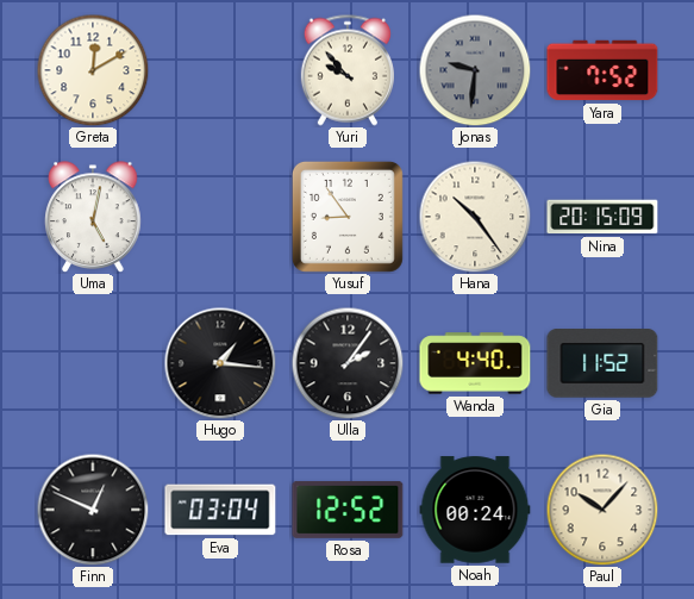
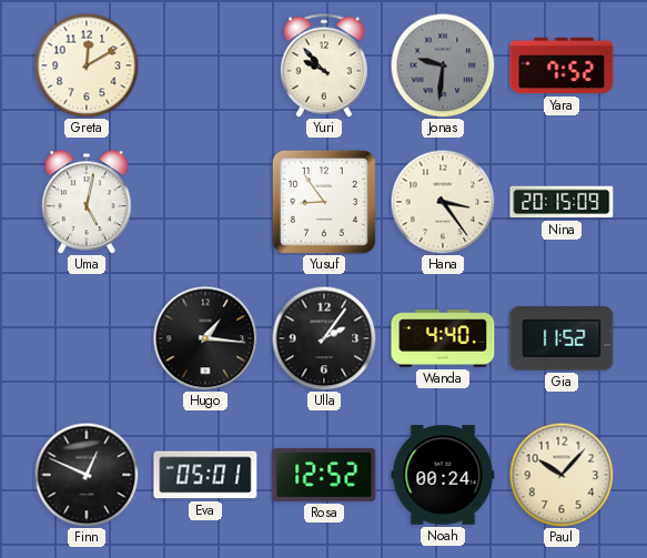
Hana: 10:24 -> 3:24
Eva: 03:04 -> 05:01
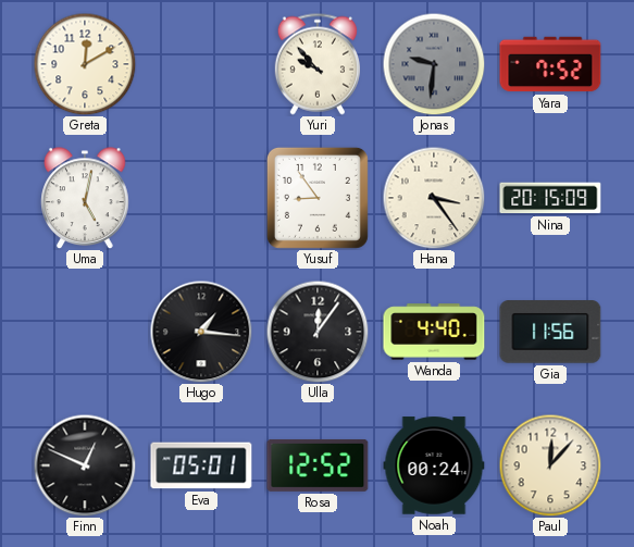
Ulla: 2:06 -> 12:06
Gia: 11:52 -> 11:56
Paul: 10:07 -> 12:07
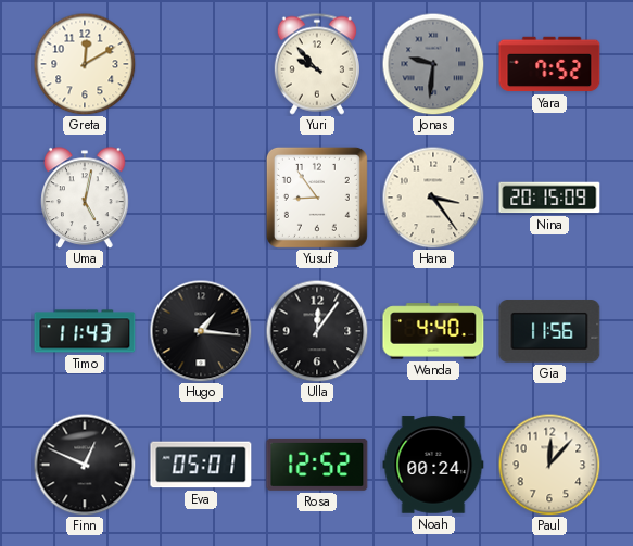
Timo: none -> 11:43
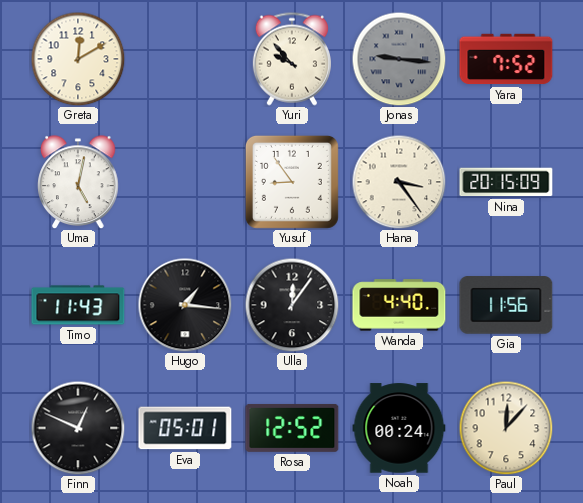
Jonas: 9:31 -> 9:16
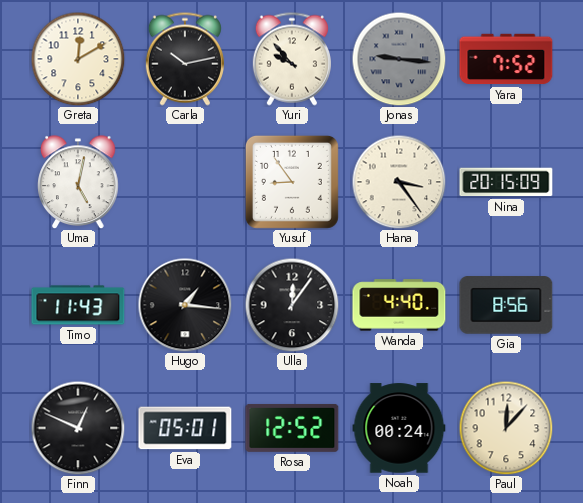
Carla: none -> 10:13
Gia: 11:56 -> 8:56
